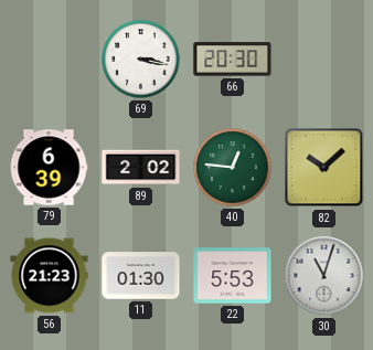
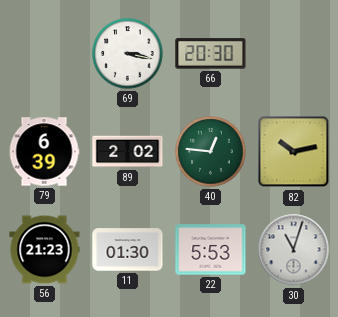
82: 10:08 -> 10:13
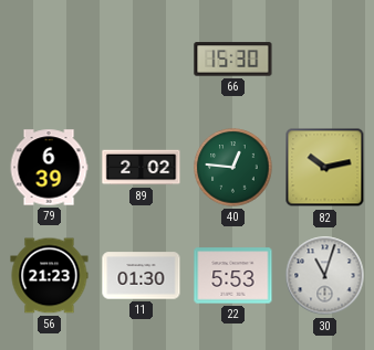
69: 3:17 -> none
66: 20:30 -> 15:30
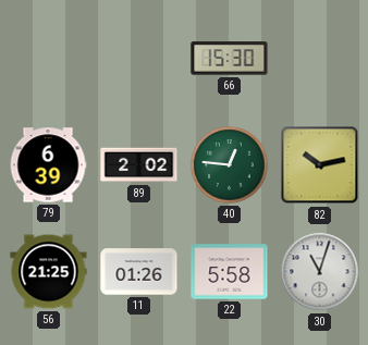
56: 21:23 -> 21:25
11: 01:30 -> 01:26
22: 5:53 -> 5:58
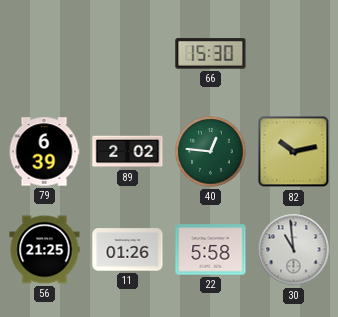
30: 11:03 -> 10:59
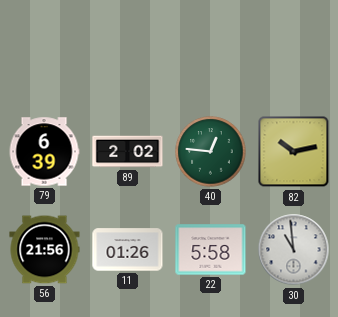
66: 15:30 -> none
56: 21:25 -> 21:56
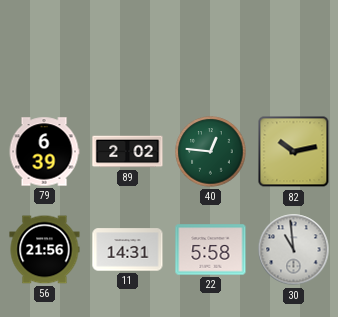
11: 01:26 -> 14:31
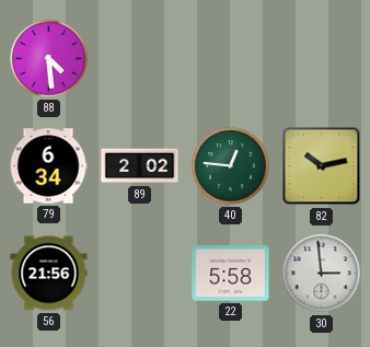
88: none -> 4:29
79: 6:39 -> 6:34
11: 14:31 -> none
30: 10:59 -> 2:59
